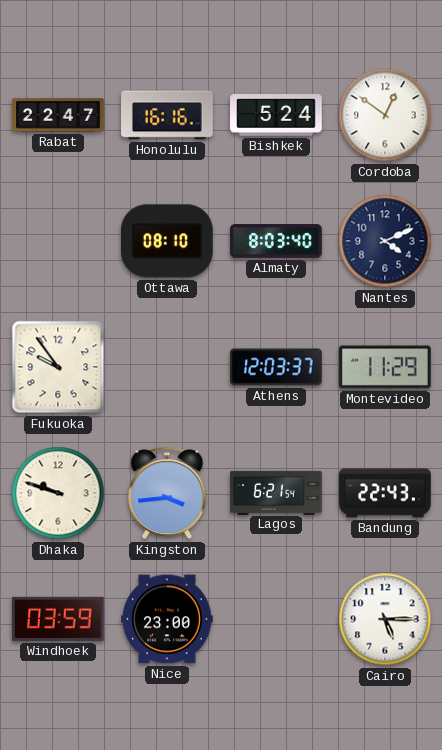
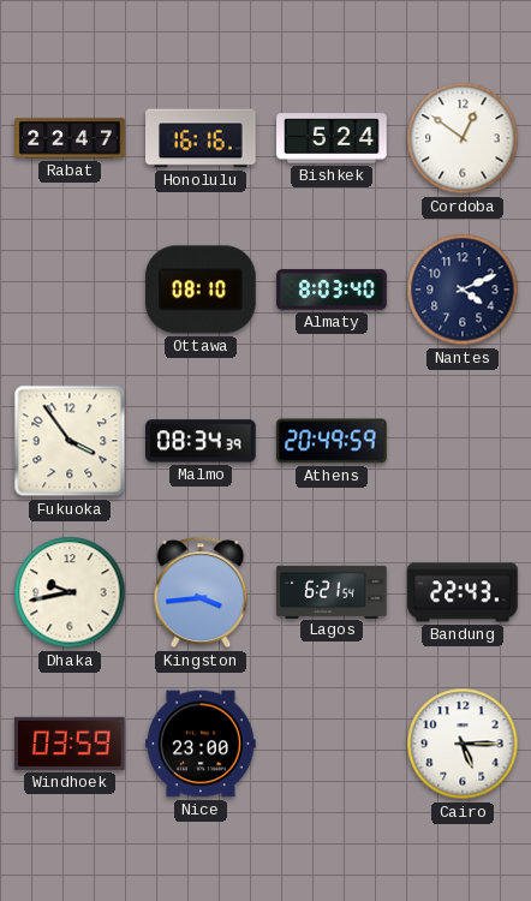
Fukuoka: 9:54 -> 3:54
Malmo: none -> 08:34
Athens: 12:03 -> 20:49
Montevideo: 11:29 -> none
Dhaka: 9:48 -> 9:43
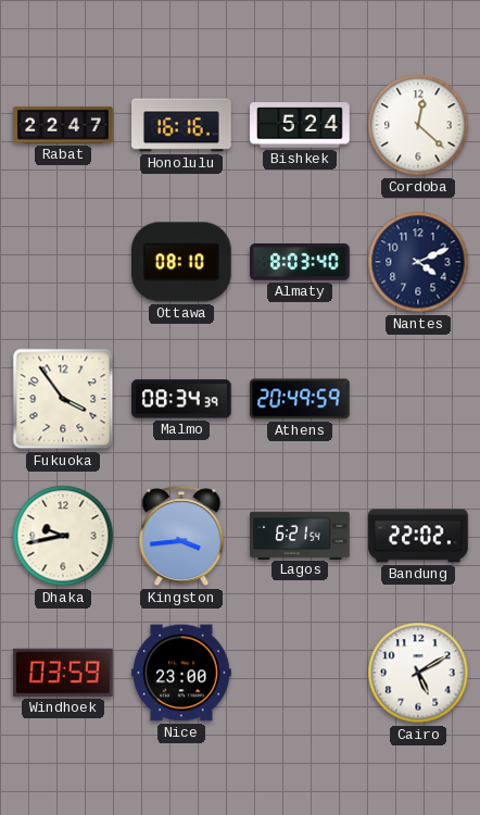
Cordoba: 12:51 -> 12:22
Bandung: 22:43 -> 22:02
Cairo: 5:15 -> 5:10
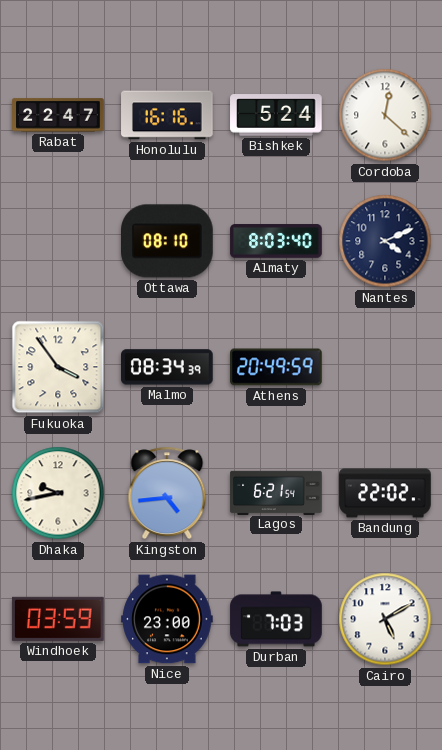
Kingston: 3:44 -> 4:44
Durban: none -> 7:03
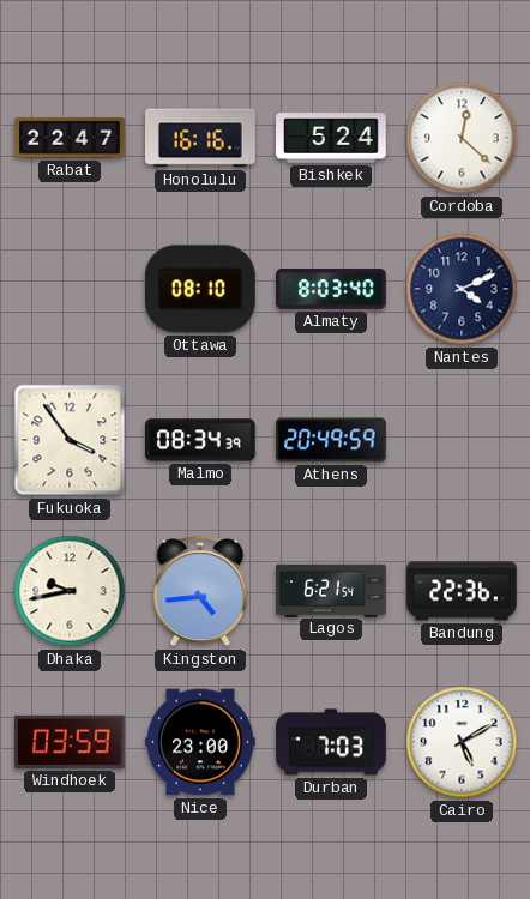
Bandung: 22:02 -> 22:36
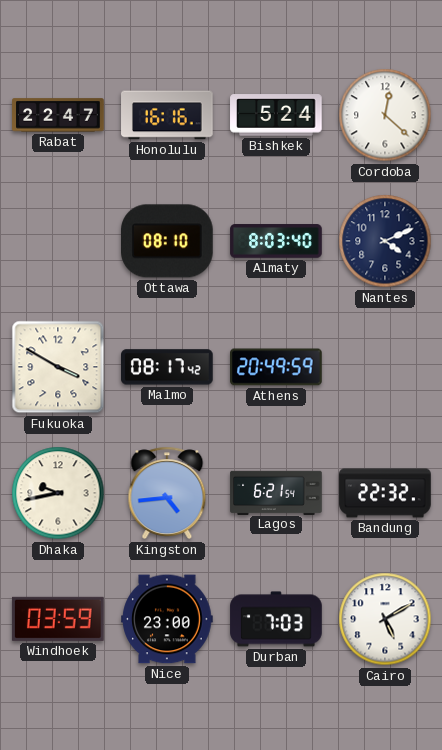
Fukuoka: 3:54 -> 3:50
Malmo: 08:34 -> 08:17
Bandung: 22:36 -> 22:32
